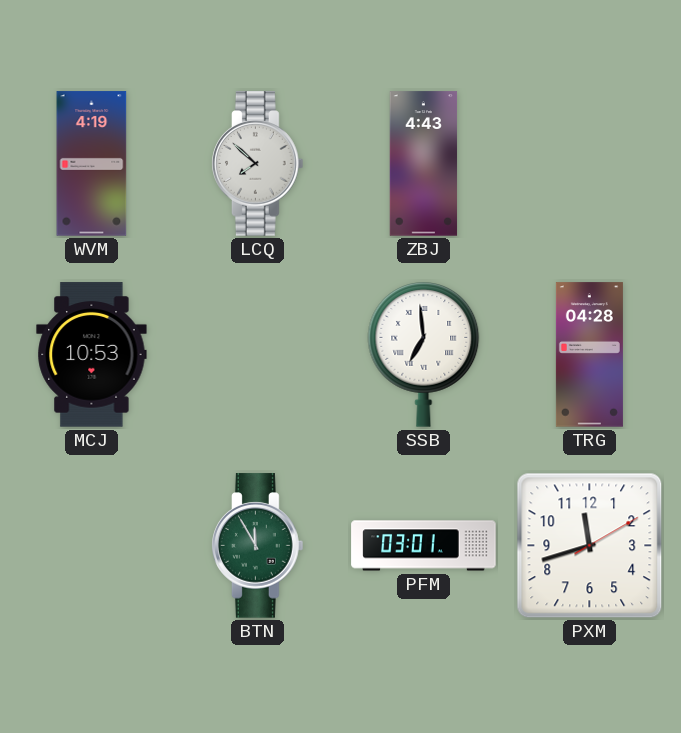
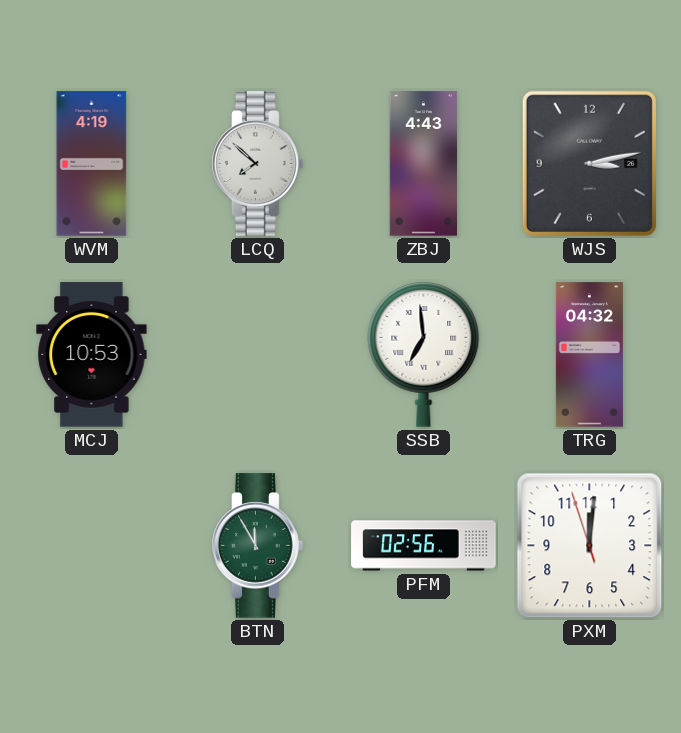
WJS: none -> 3:13
TRG: 04:28 -> 04:32
PFM: 03:01 -> 02:56
PXM: 11:42 -> 12:00
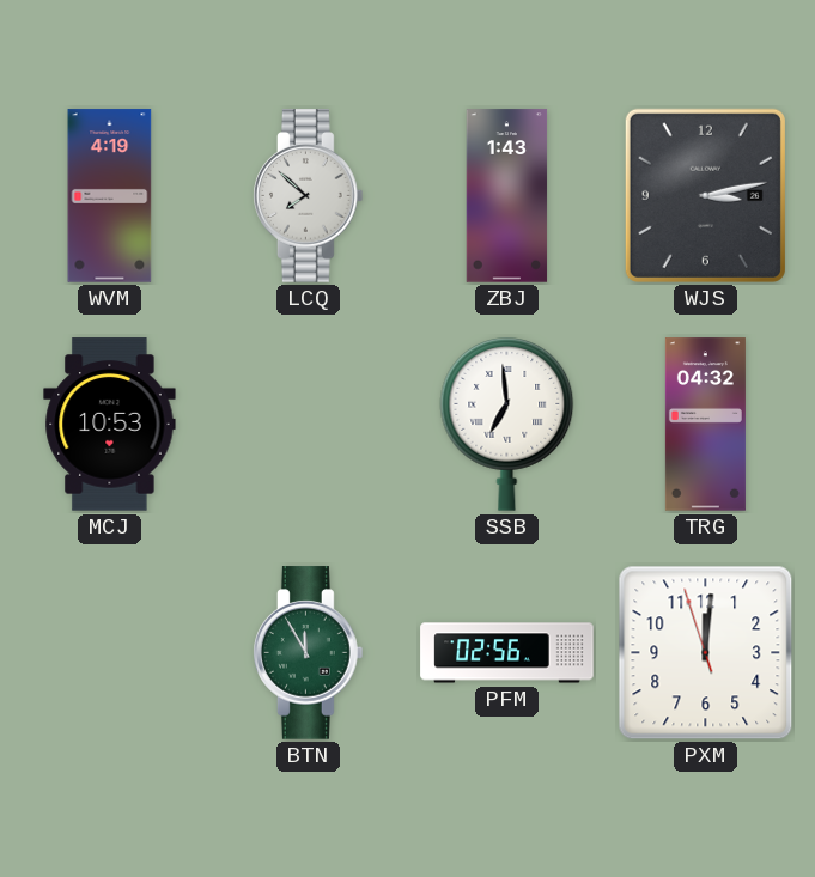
ZBJ: 4:43 -> 1:43
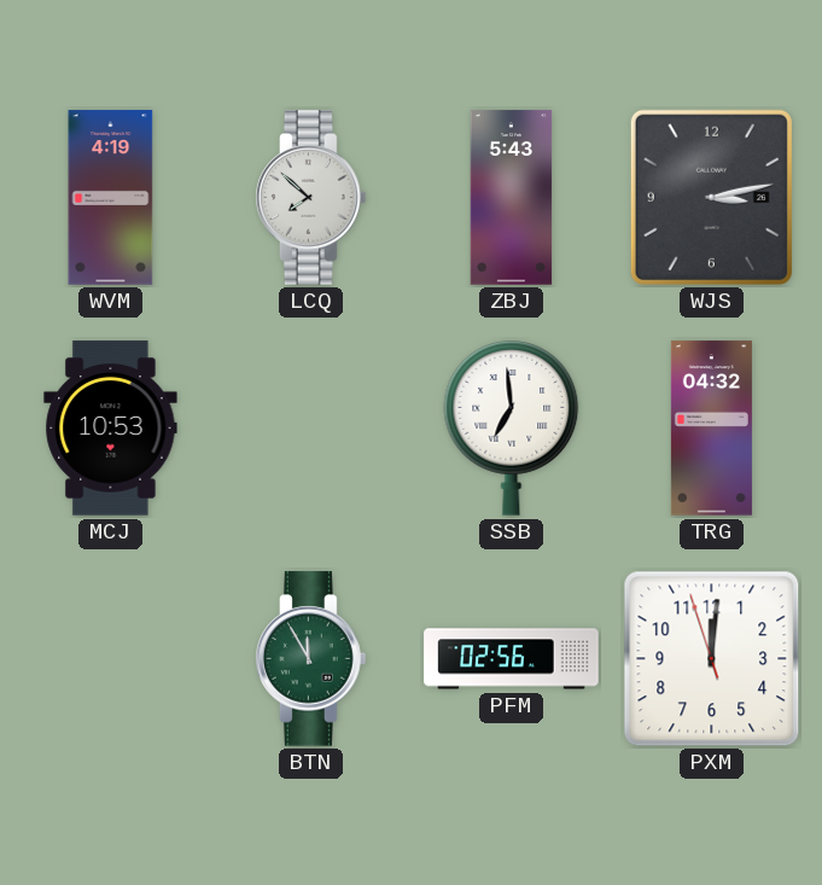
ZBJ: 1:43 -> 5:43
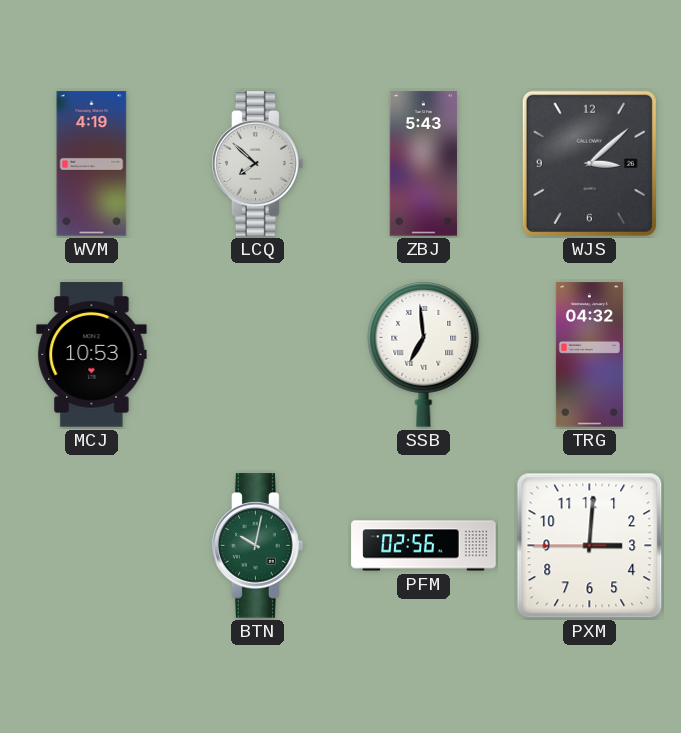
WJS: 3:13 -> 3:08
BTN: 11:55 -> 10:02
PXM: 12:00 -> 3:00
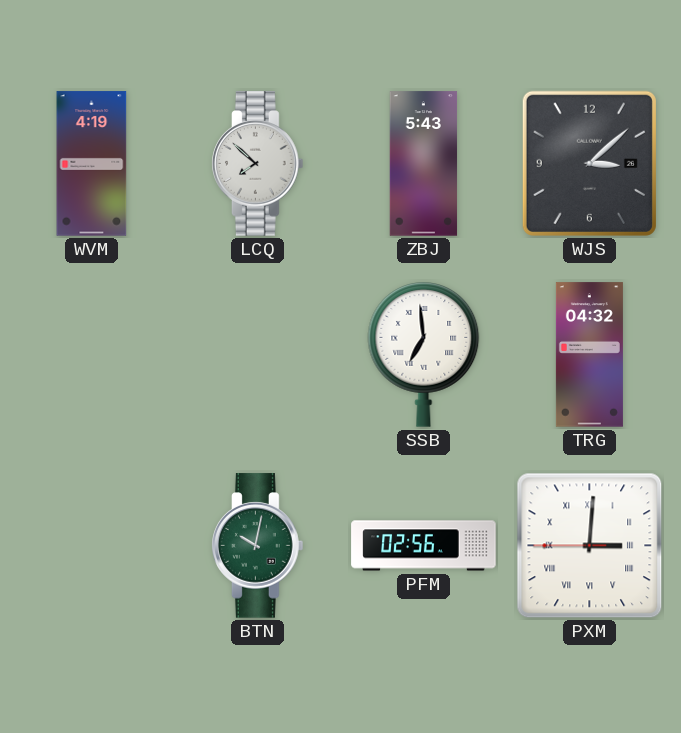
MCJ: 10:53 -> none
PXM numerals: Arabic -> Roman
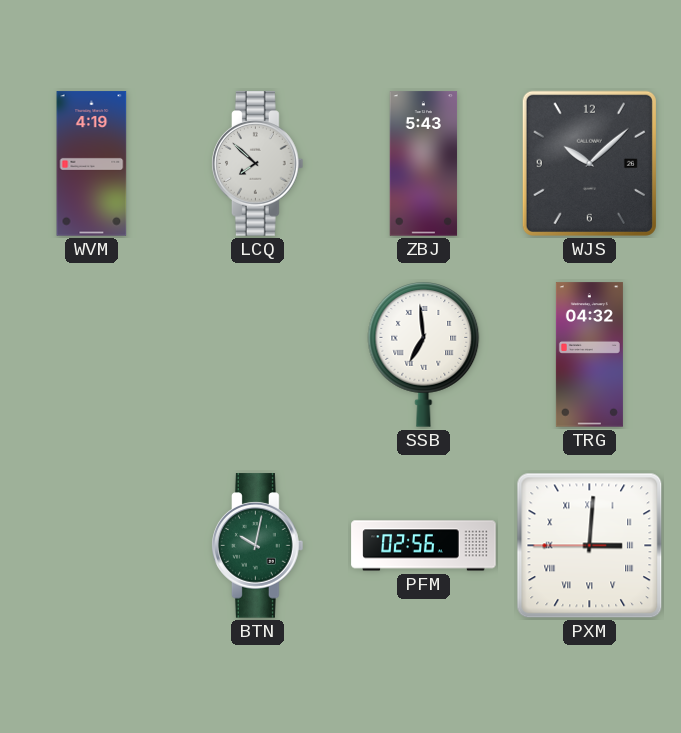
WJS: 3:08 -> 10:08
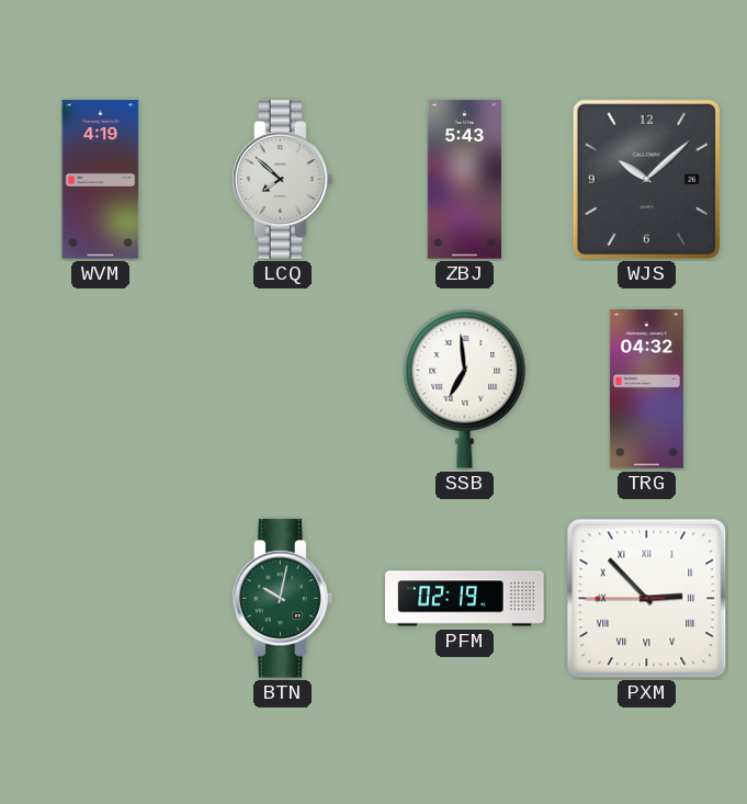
PFM: 02:56 -> 02:19
PXM: 3:00 -> 2:52
